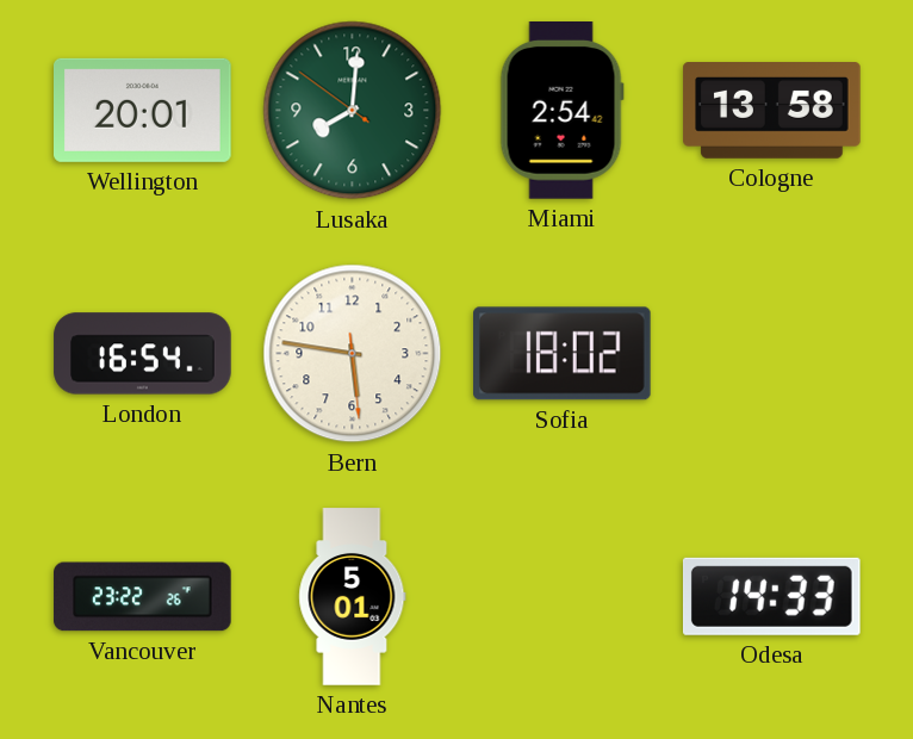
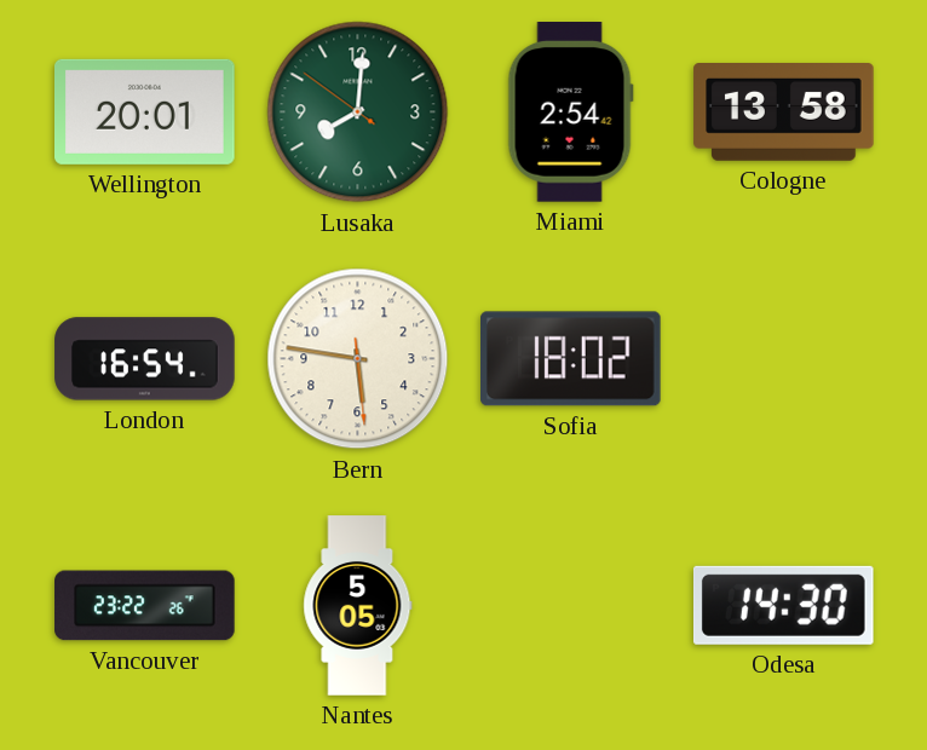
Nantes: 5:01 -> 5:05
Odesa: 14:33 -> 14:30
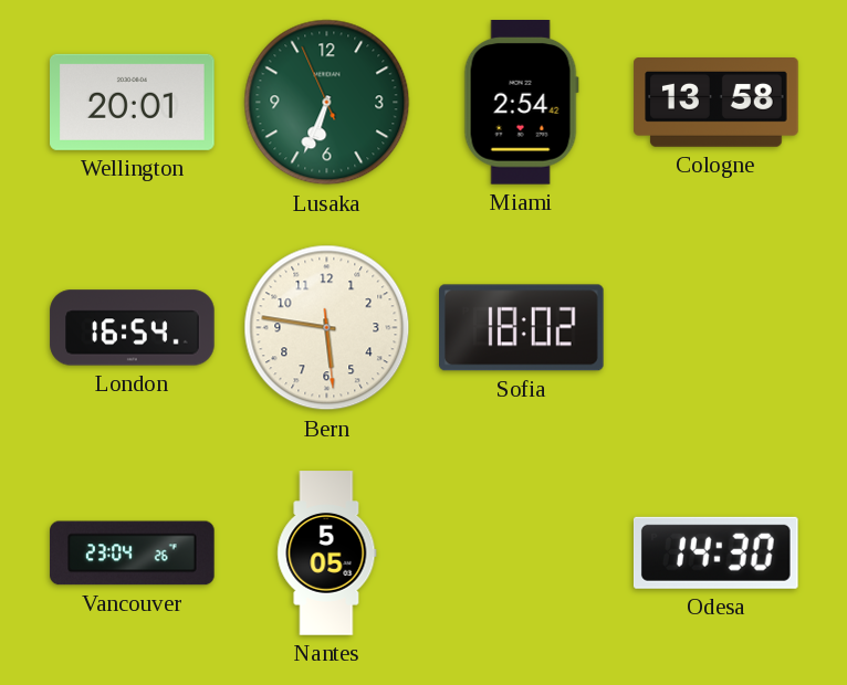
Lusaka: 8:00 -> 6:33
Vancouver: 23:22 -> 23:04
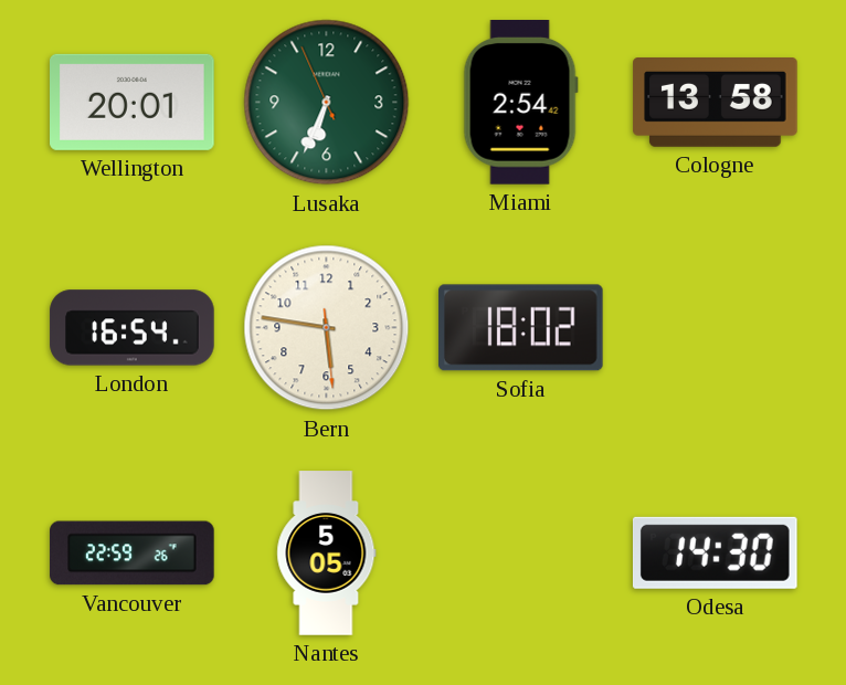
Vancouver: 23:04 -> 22:59
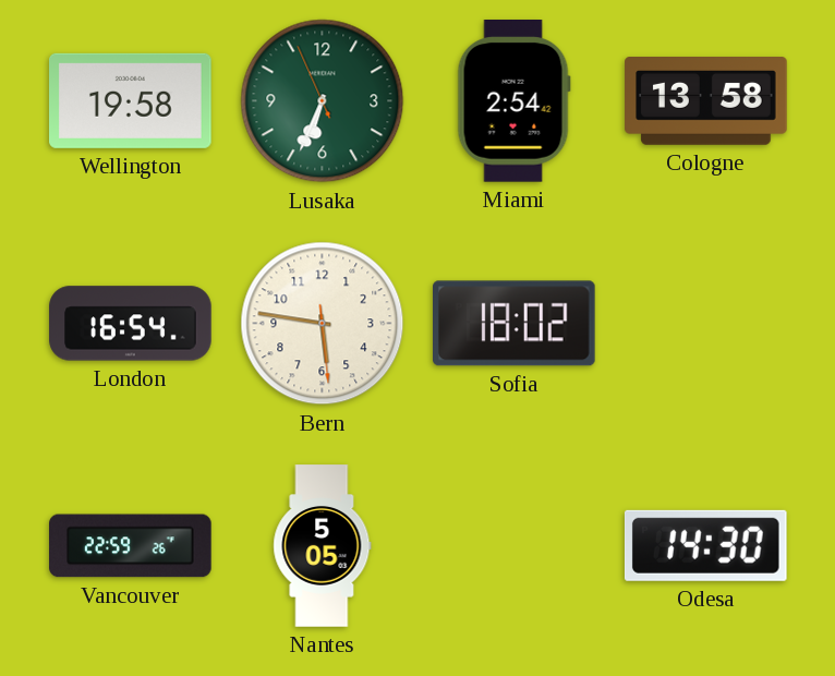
Wellington: 20:01 -> 19:58
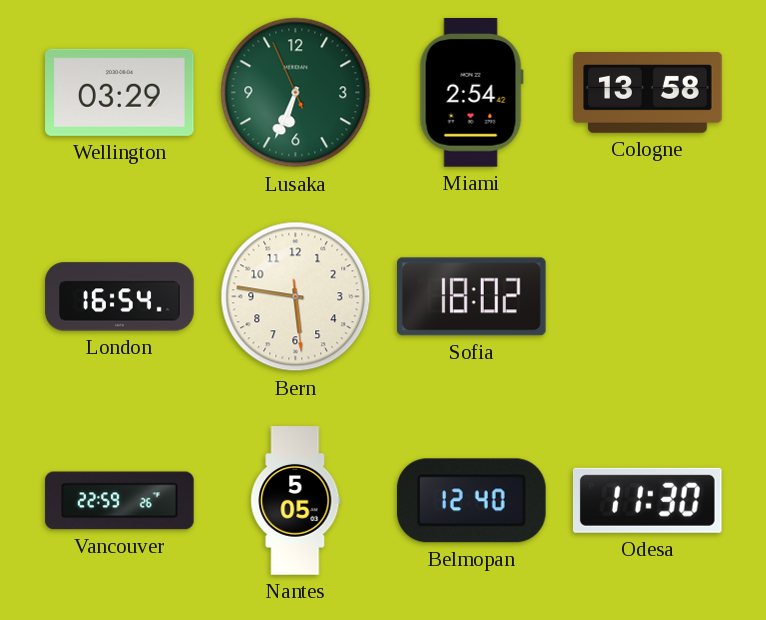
Wellington: 19:58 -> 03:29
Belmopan: none -> 12:40
Odesa: 14:30 -> 11:30
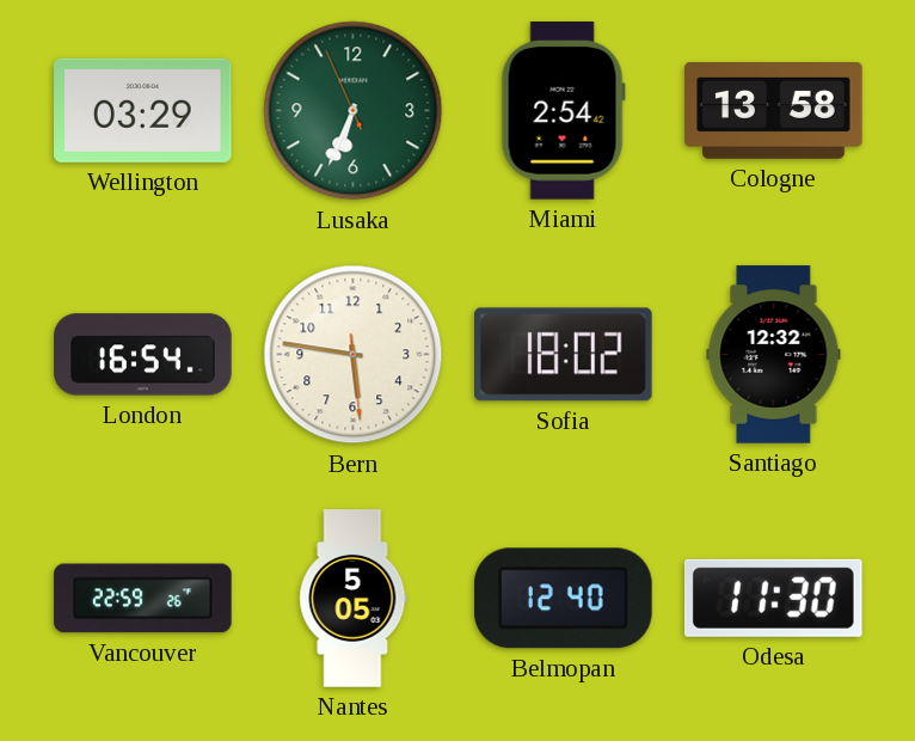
Santiago: none -> 12:32
